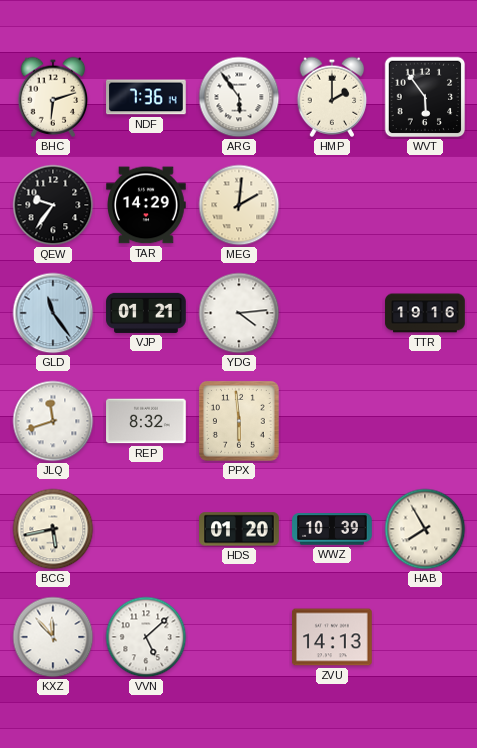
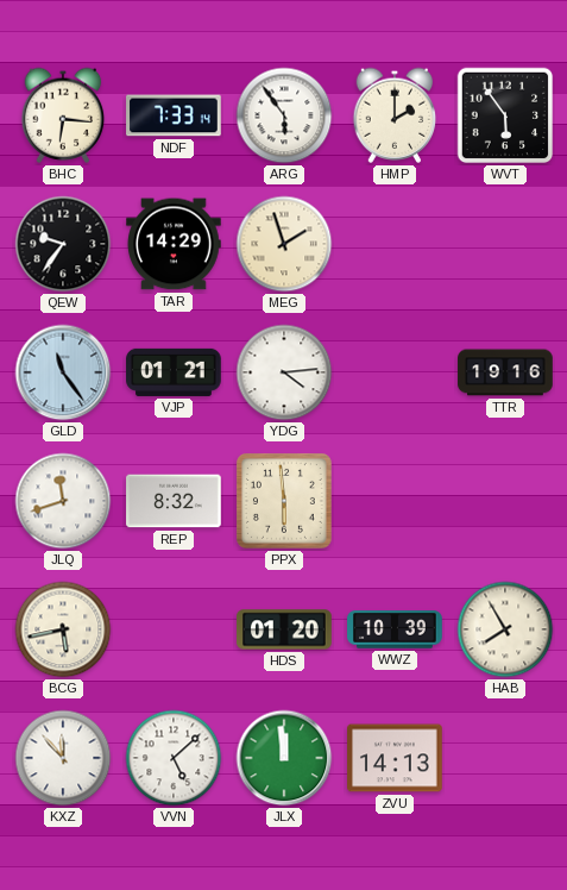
BHC: 6:12 -> 6:16
NDF: 7:36 -> 7:33
MEG: 2:01 -> 1:57
JLX: none -> 11:59
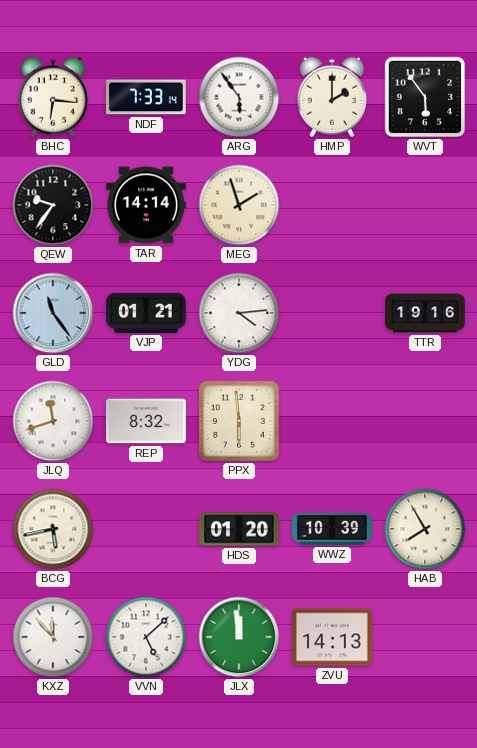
TAR: 14:29 -> 14:14
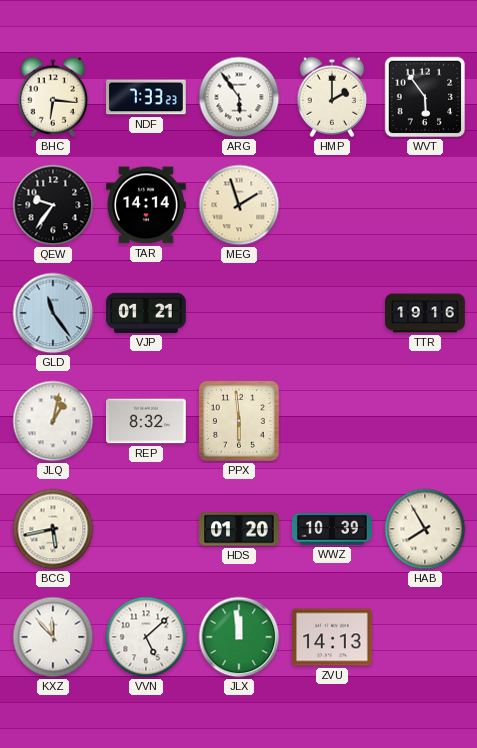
NDF: 7:33:14 -> 7:33:23
YDG: 4:14 -> none
JLQ: 11:42 -> 1:02
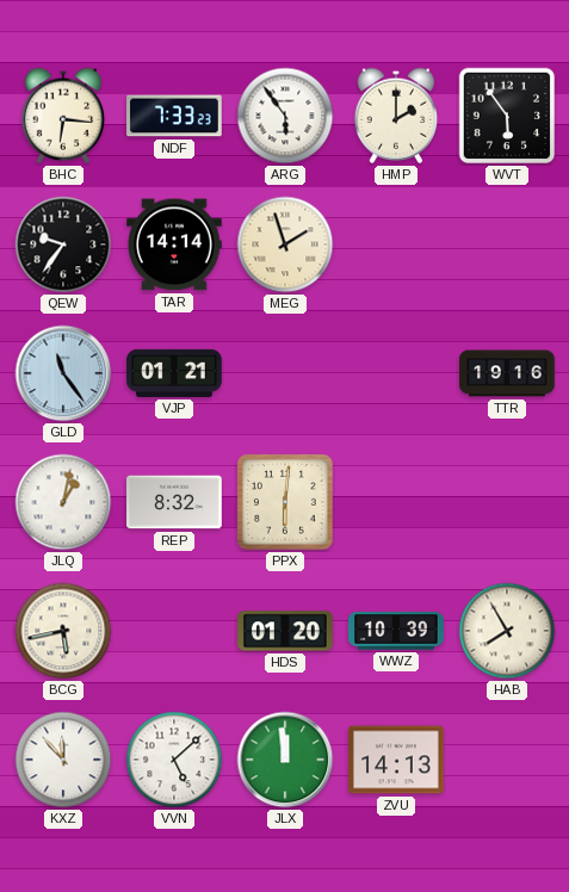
PPX: 5:59 -> 6:01
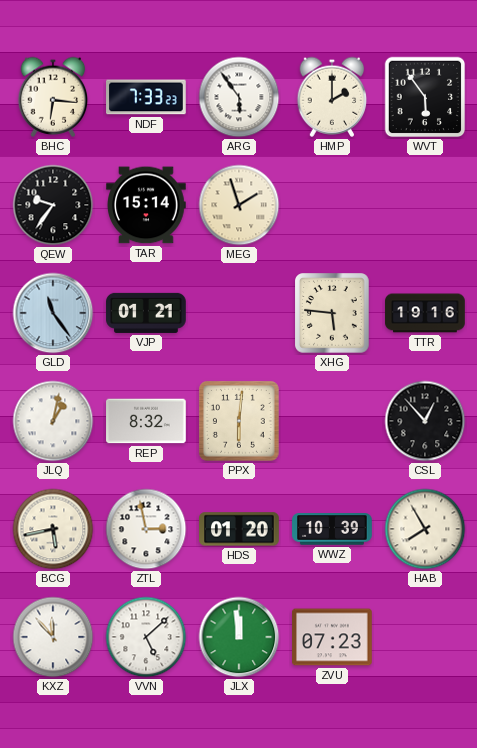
TAR: 14:14 -> 15:14
XHG: none -> 5:46
CSL: none -> 12:53
ZTL: none -> 2:58
ZVU: 14:13 -> 07:23
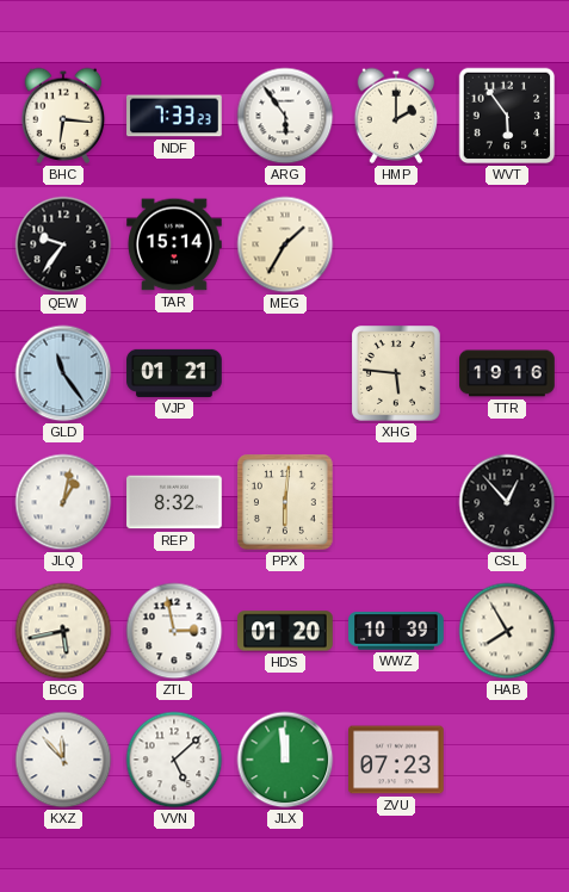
MEG: 1:57 -> 1:35
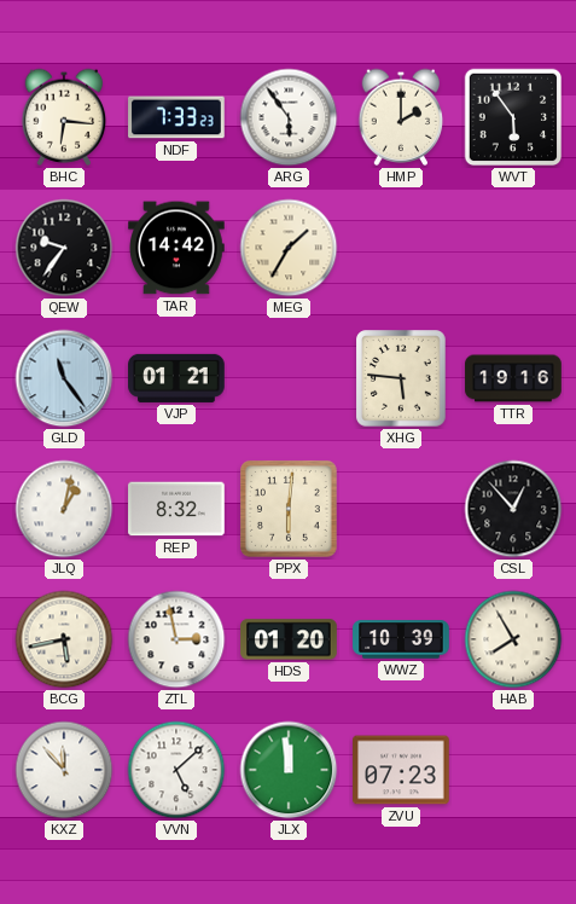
TAR: 15:14 -> 14:42
